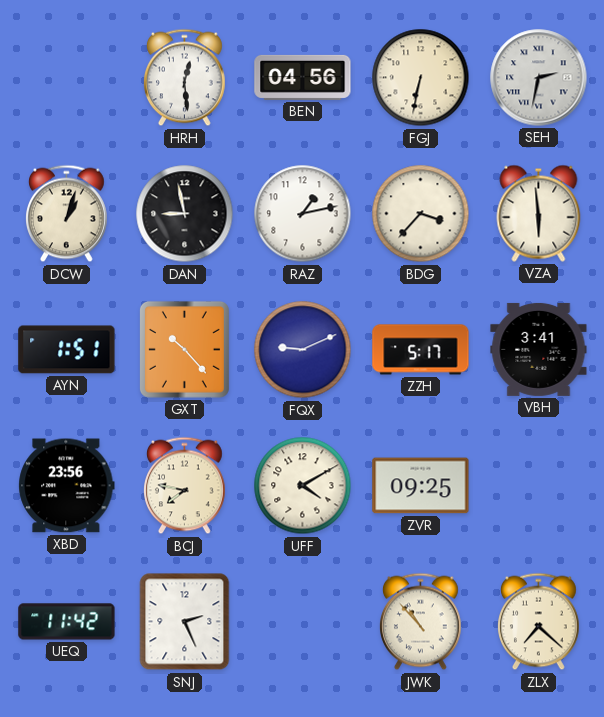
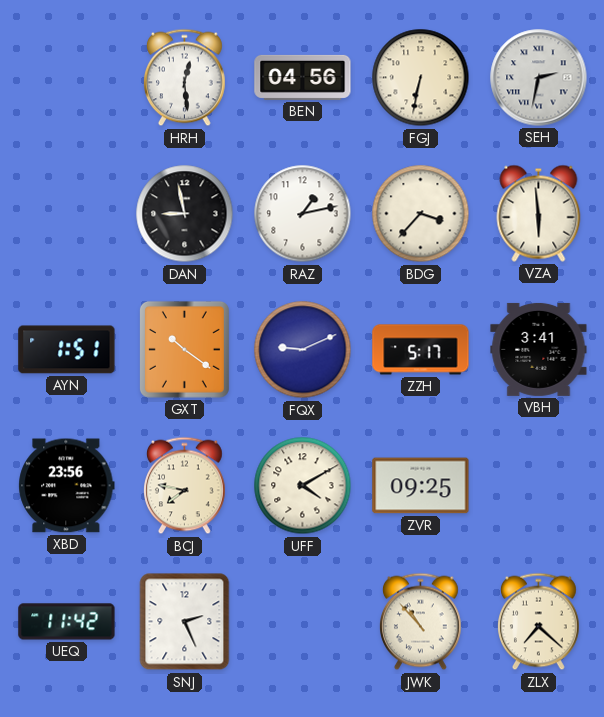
DCW: 1:03 -> none
GXT: 10:23 -> 10:21
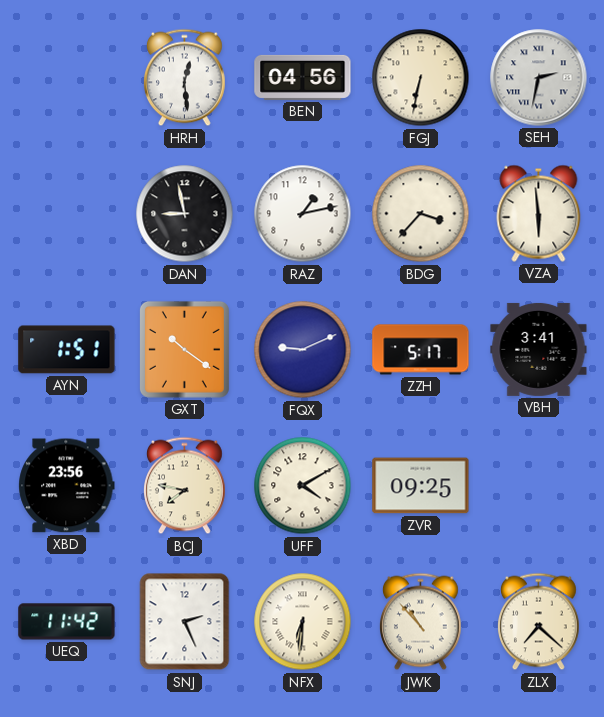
NFX: none -> 6:31
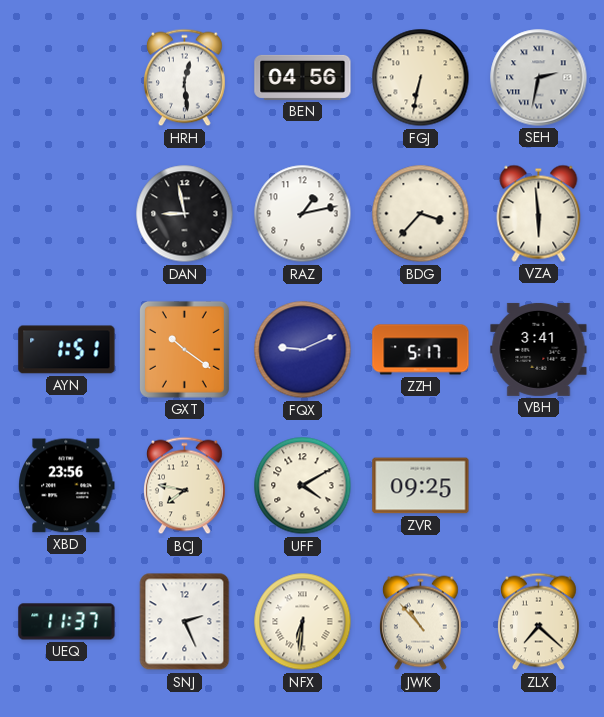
UEQ: 11:42 -> 11:37
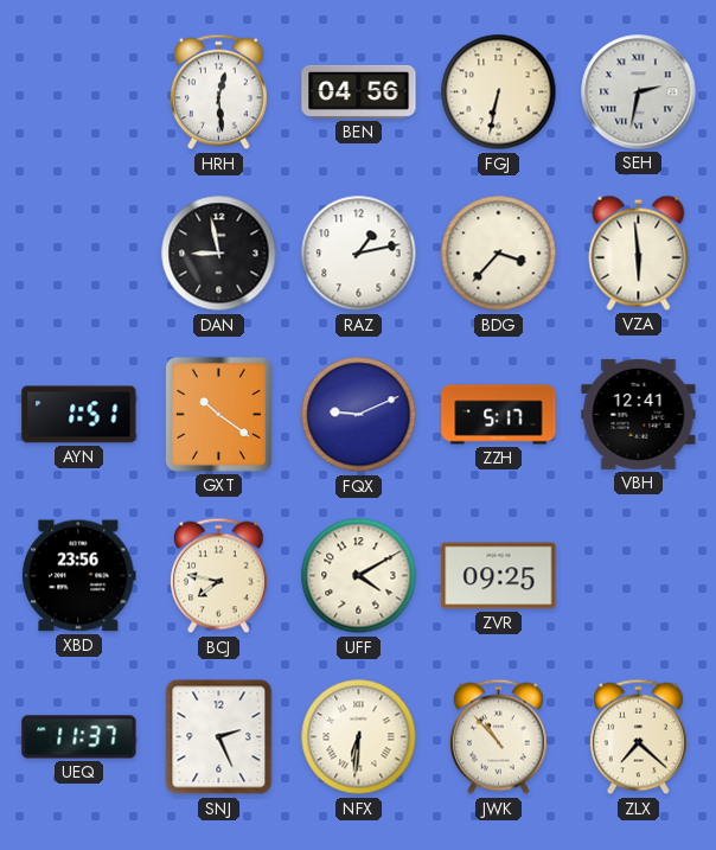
VBH: 3:41 -> 12:41
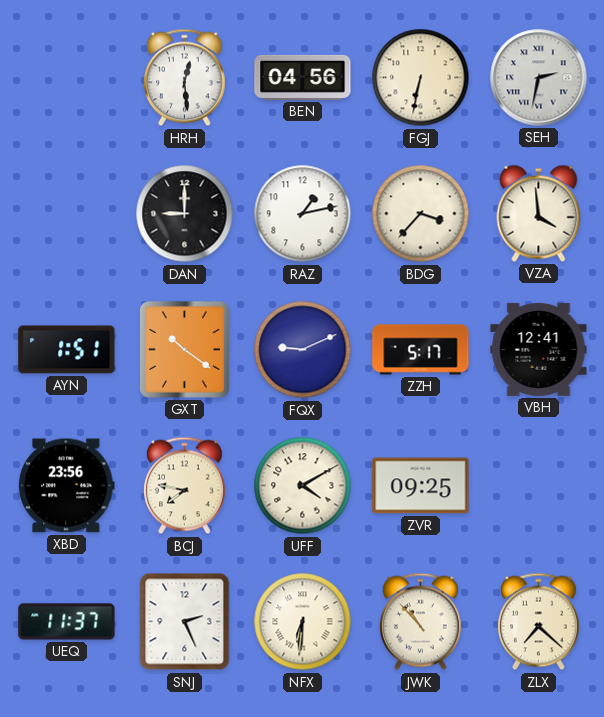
DAN: 8:58 -> 9:00
VZA: 5:59 -> 3:59
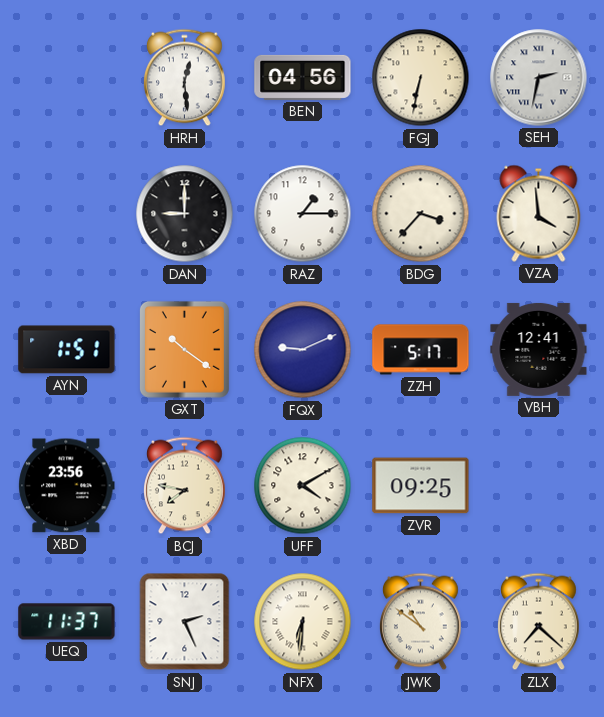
RAZ: 1:13 -> 1:15
JWK: 10:53 -> 10:51
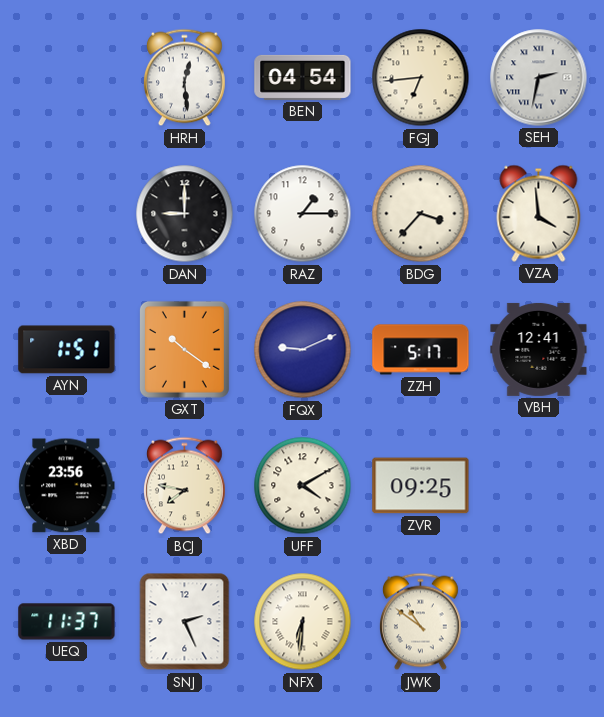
BEN: 04:56 -> 04:54
FGJ: 6:32 -> 6:44
ZLX: 7:22 -> none
